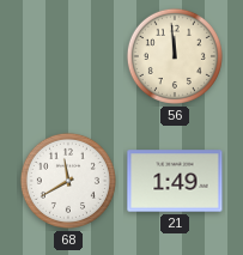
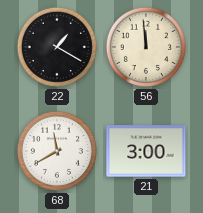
22: none -> 1:20
21: 1:49 -> 3:00
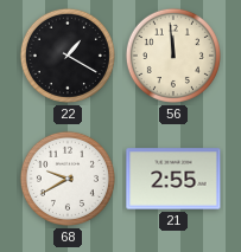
68: 11:40 -> 9:40
21: 3:00 -> 2:55
